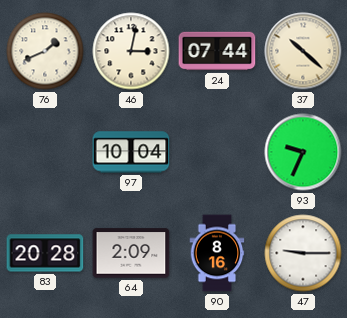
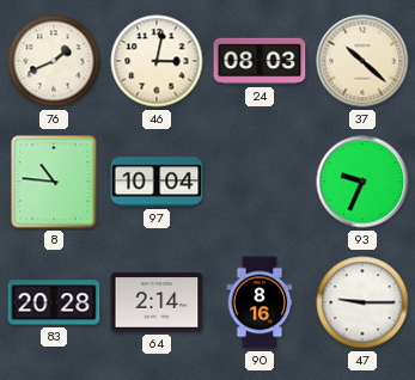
24: 07:44 -> 08:03
8: none -> 10:46
64: 2:09 -> 2:14
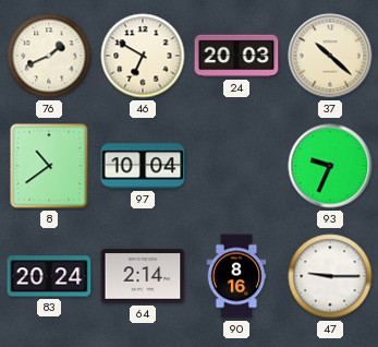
46: 3:02 -> 6:50
24: 08:03 -> 20:03
8: 10:46 -> 10:39
83: 20:28 -> 20:24
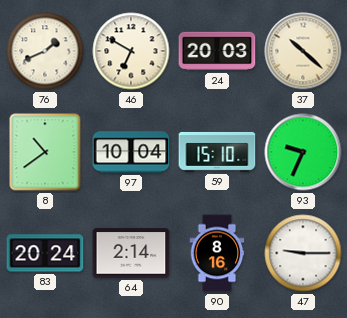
59: none -> 15:10
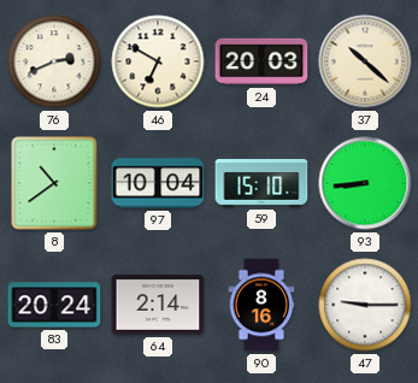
76: 1:41 -> 2:41
93: 9:34 -> 8:44
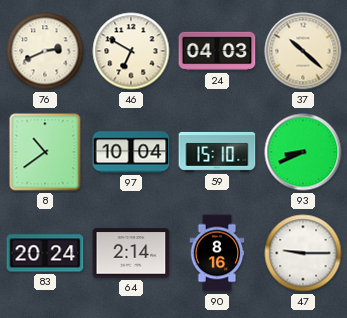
24: 20:03 -> 04:03
93: 8:44 -> 8:41
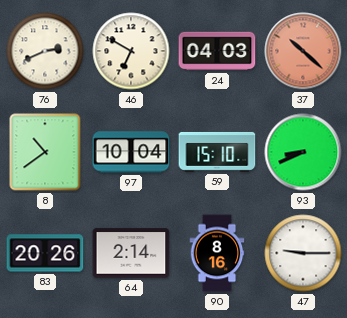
37 dial: cream -> salmon
83: 20:24 -> 20:26
